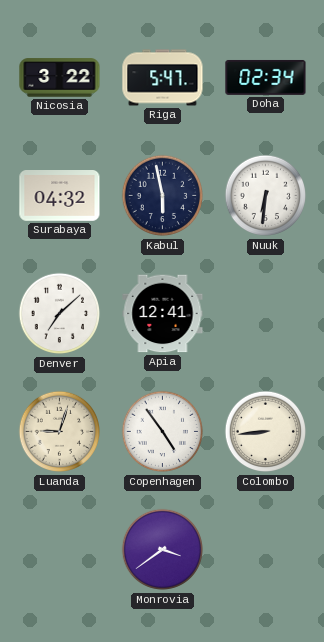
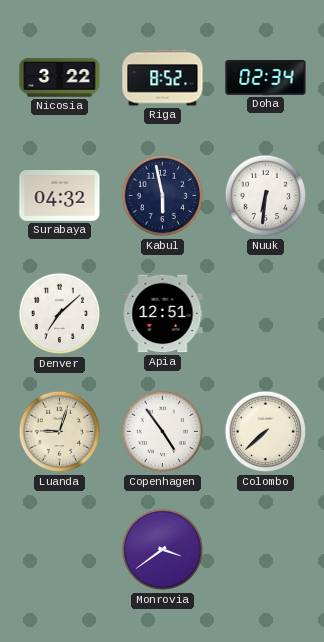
Riga: 5:47 -> 8:52
Apia: 12:41 -> 12:51
Colombo: 8:44 -> 7:38
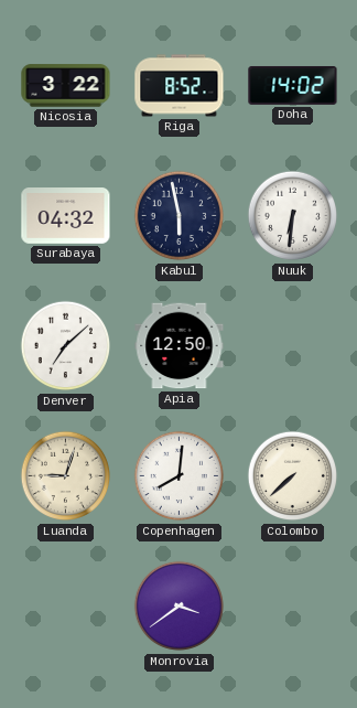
Doha: 02:34 -> 14:02
Apia: 12:51 -> 12:50
Copenhagen: 4:54 -> 8:01
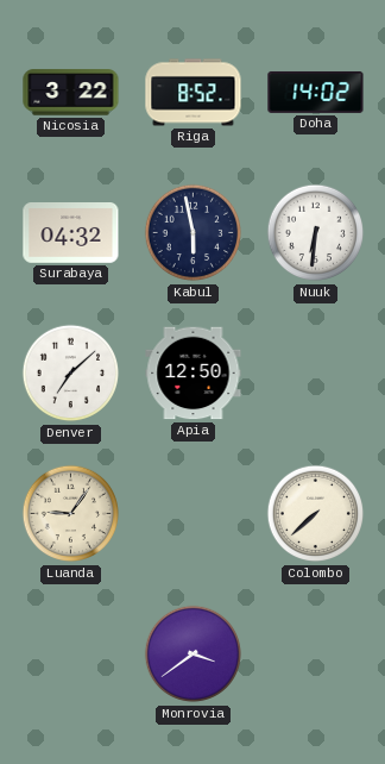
Luanda: 9:03 -> 9:06
Copenhagen: 8:01 -> none
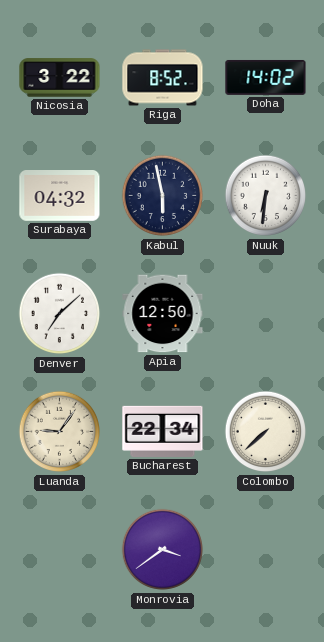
Bucharest: none -> 22:34
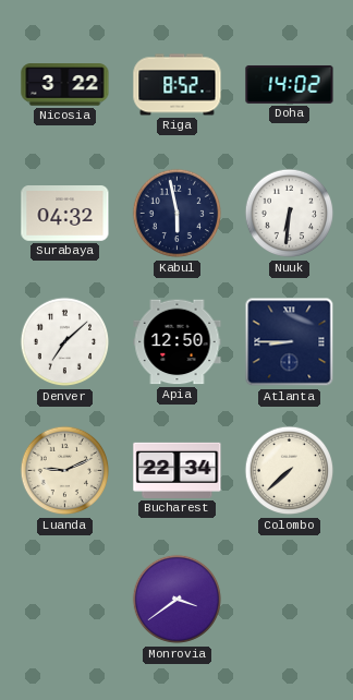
Atlanta: none -> 8:45
Luanda: 9:06 -> 9:11
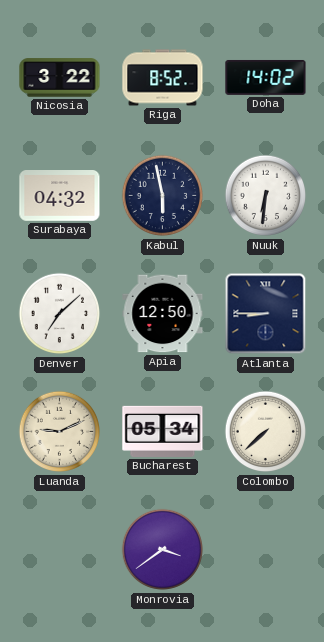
Bucharest: 22:34 -> 05:34
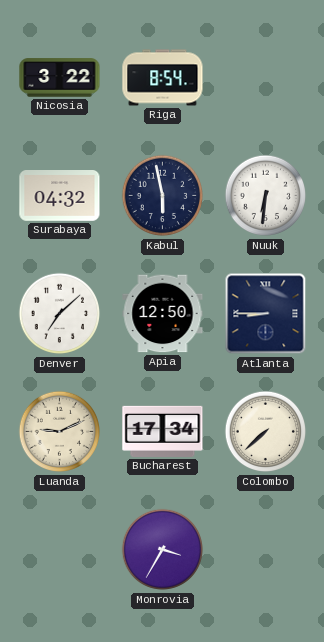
Riga: 8:52 -> 8:54
Doha: 14:02 -> none
Bucharest: 05:34 -> 17:34
Monrovia: 3:39 -> 3:35
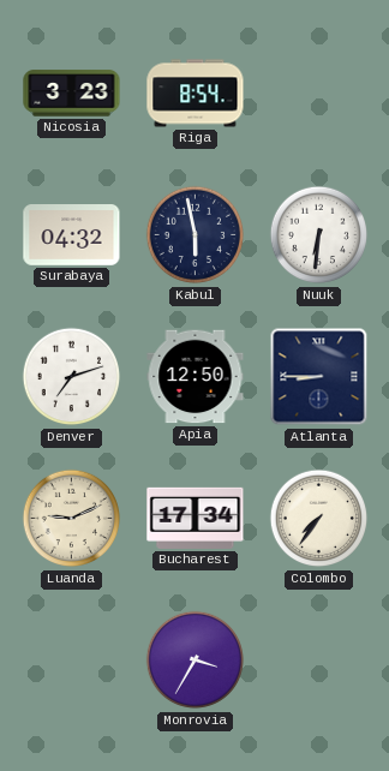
Nicosia: 3:22 -> 3:23
Denver: 7:08 -> 7:12
Colombo: 7:38 -> 7:36
